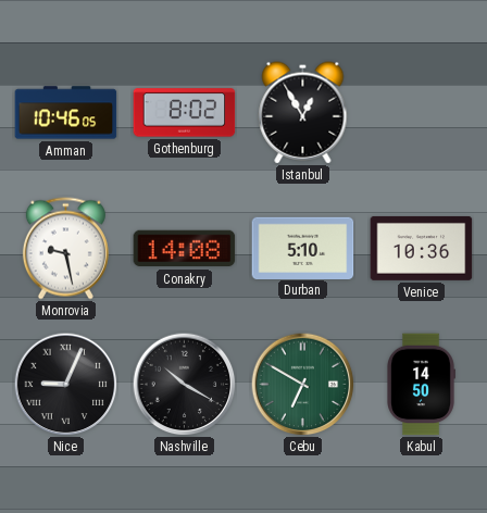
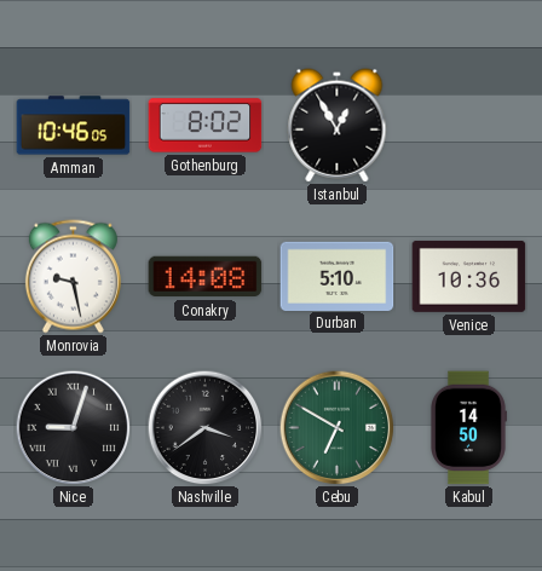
Nice: 9:04 -> 9:03
Nashville: 10:20 -> 3:39
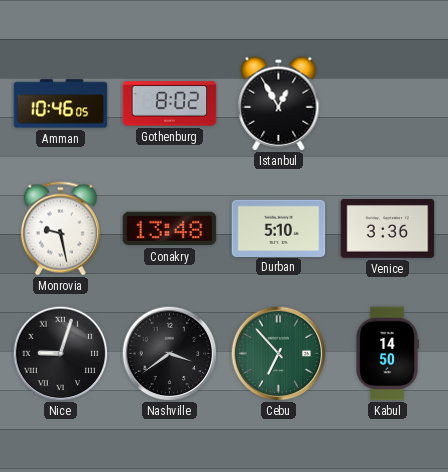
Conakry: 14:08 -> 13:48
Venice: 10:36 -> 3:36
Cebu: 6:50 -> 6:53
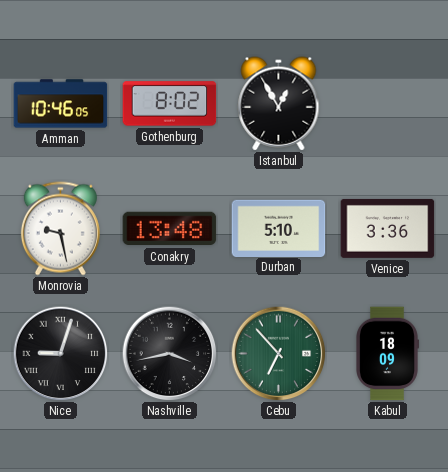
Nashville: 3:39 -> 3:43
Kabul: 14:50 -> 18:09
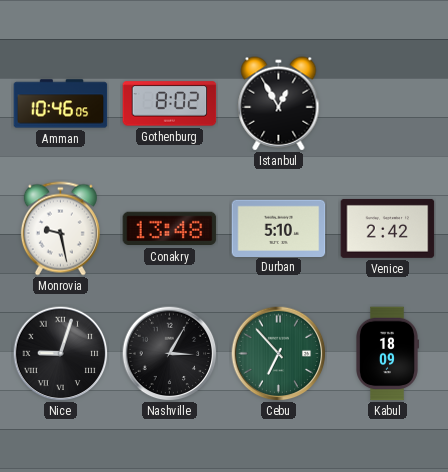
Venice: 3:36 -> 2:42
Nashville: 3:43 -> 3:05
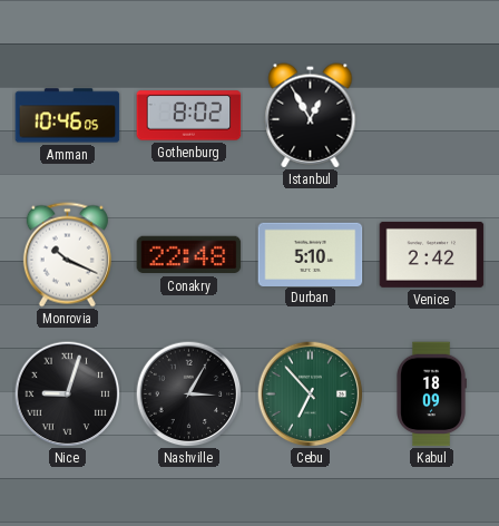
Monrovia: 9:28 -> 10:19
Conakry: 13:48 -> 22:48
